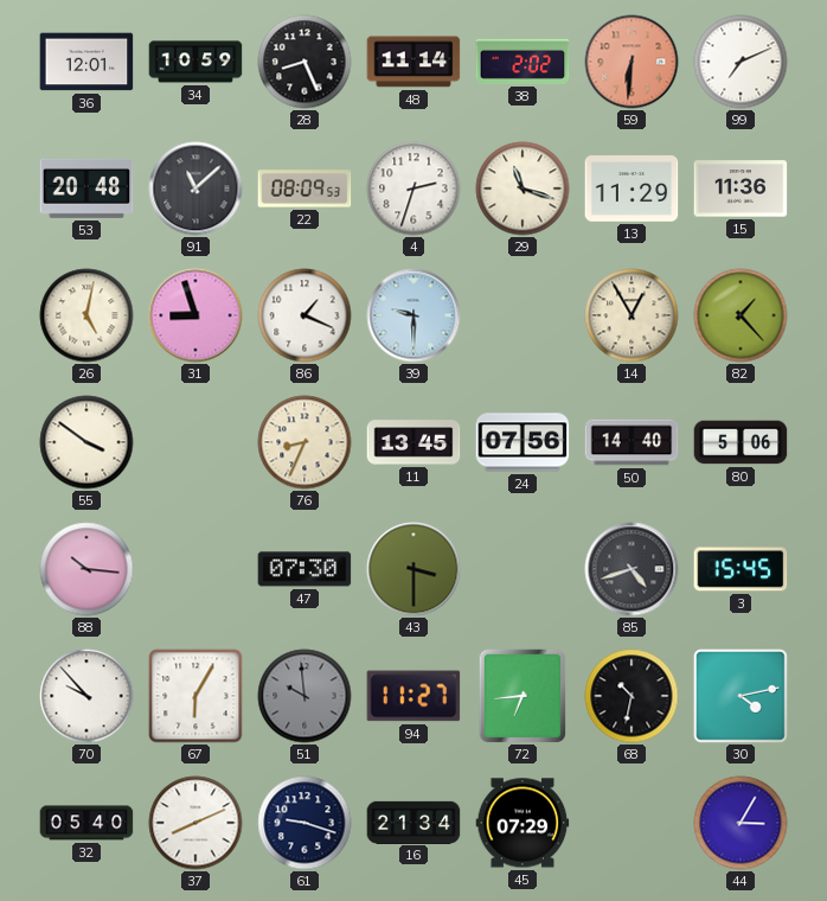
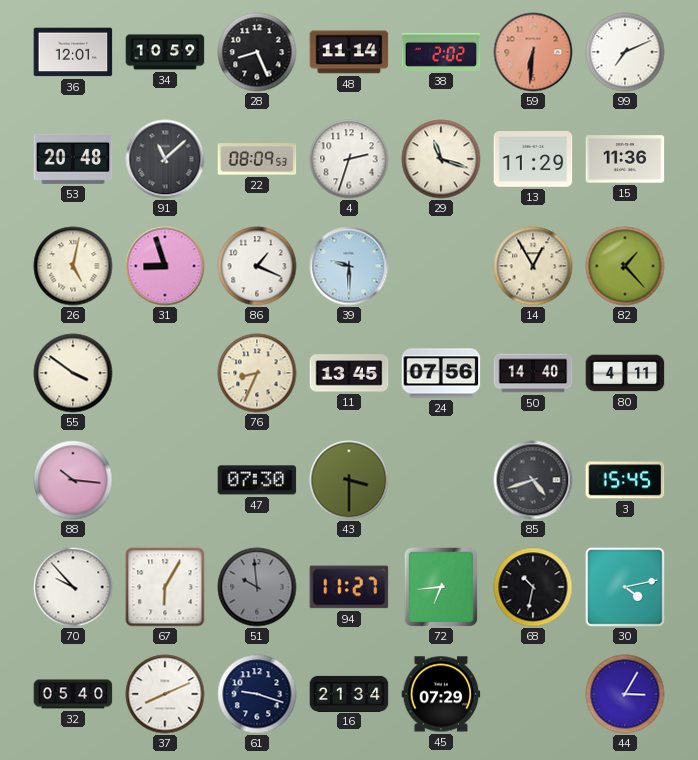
80: 5:06 -> 4:11
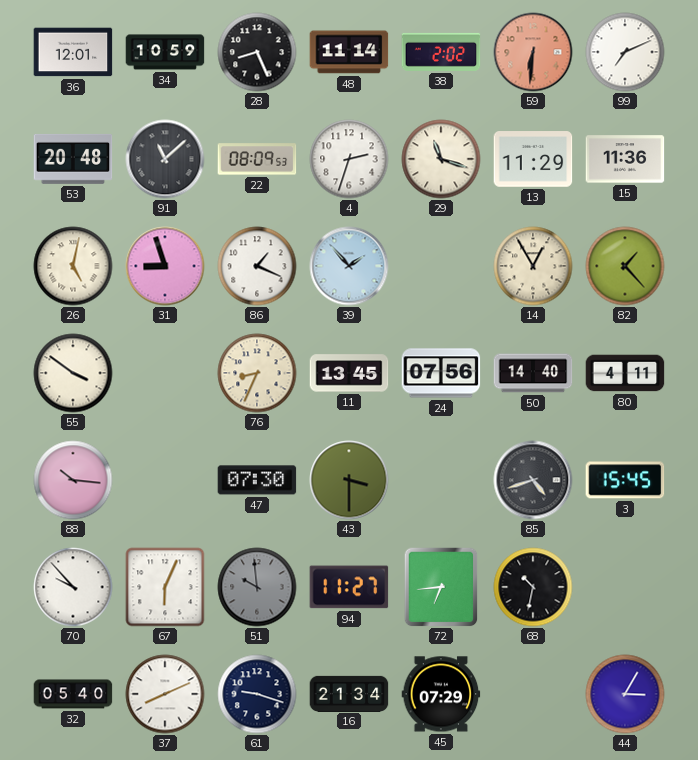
39: 9:30 -> 1:53
67: 6:05 -> 6:04
30: 4:13 -> none
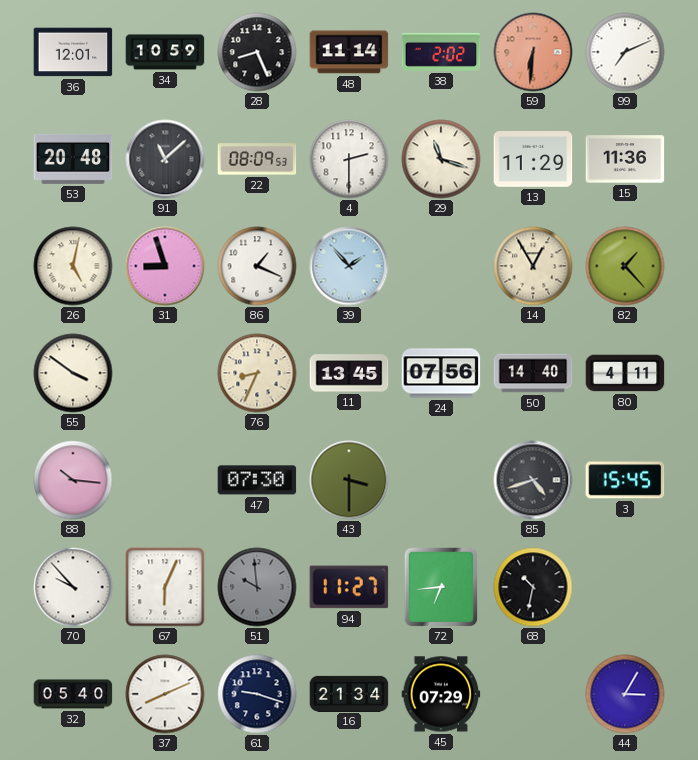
4: 2:33 -> 2:30
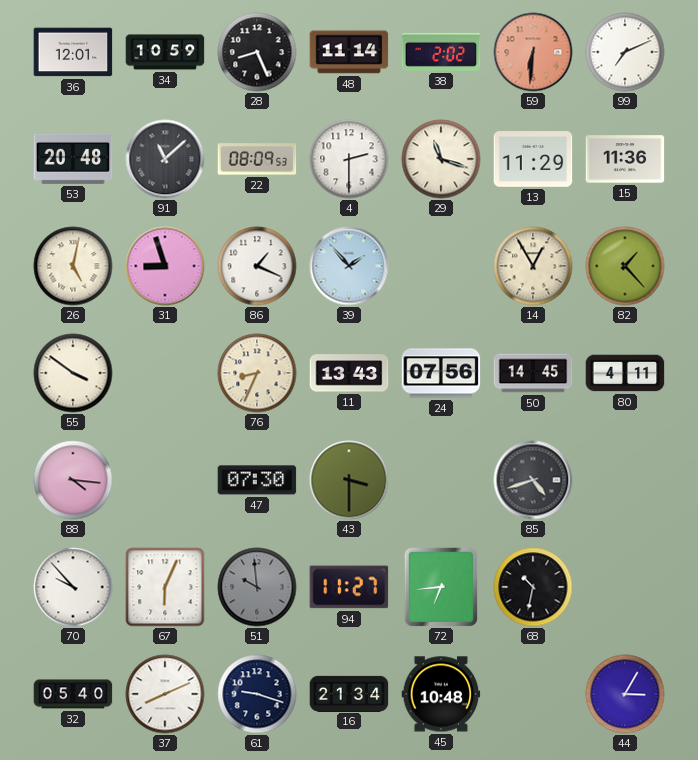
11: 13:45 -> 13:43
50: 14:40 -> 14:45
88: 10:16 -> 4:16
3: 15:45 -> none
45: 07:29 -> 10:48
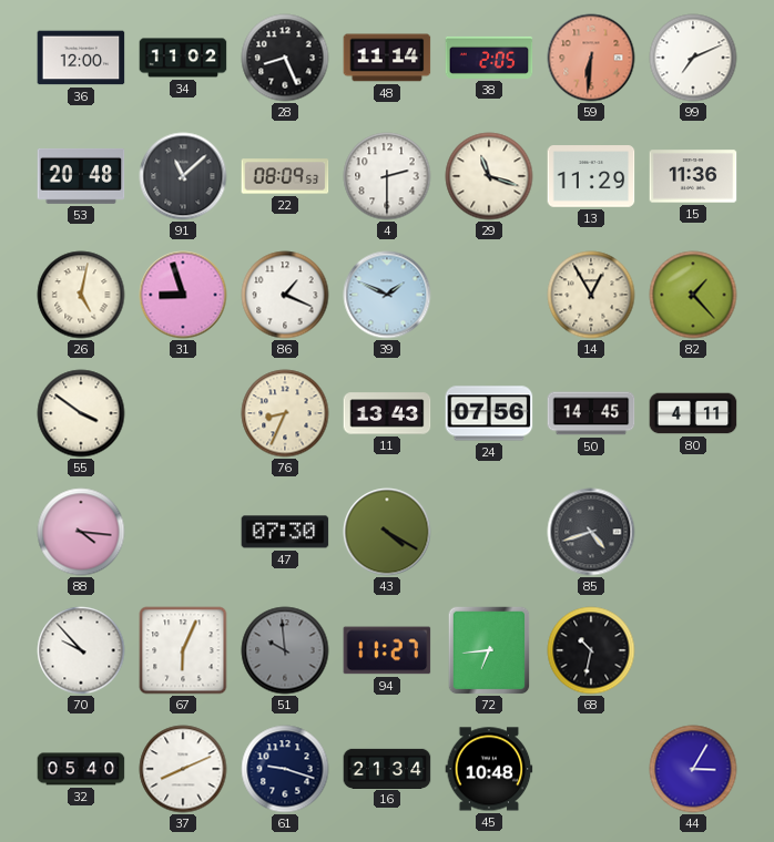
36: 12:01 -> 12:00
34: 10:59 -> 11:02
38: 2:02 -> 2:05
39: 1:53 -> 1:49
43: 3:30 -> 4:20
